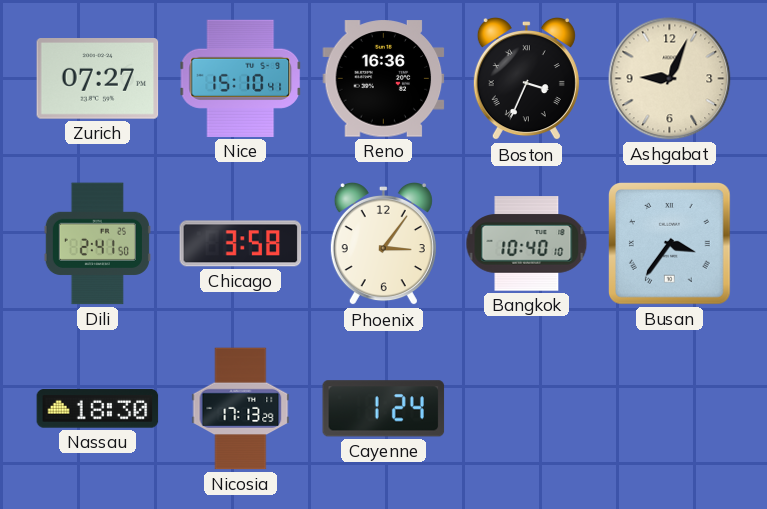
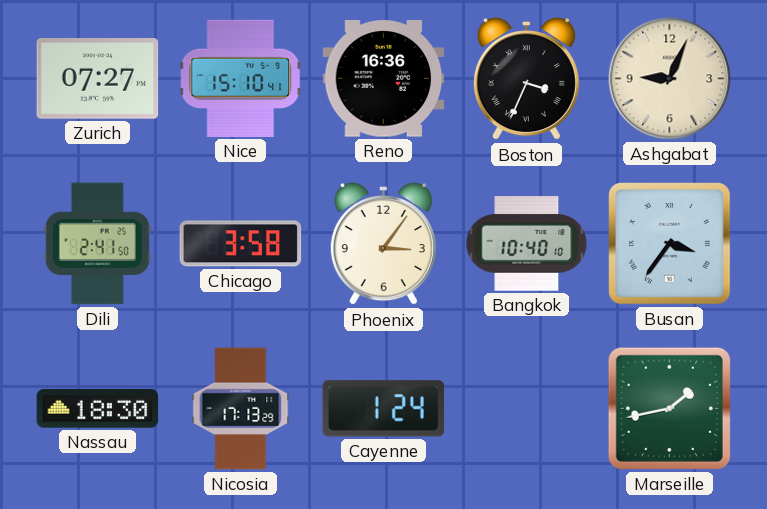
Marseille: none -> 1:43
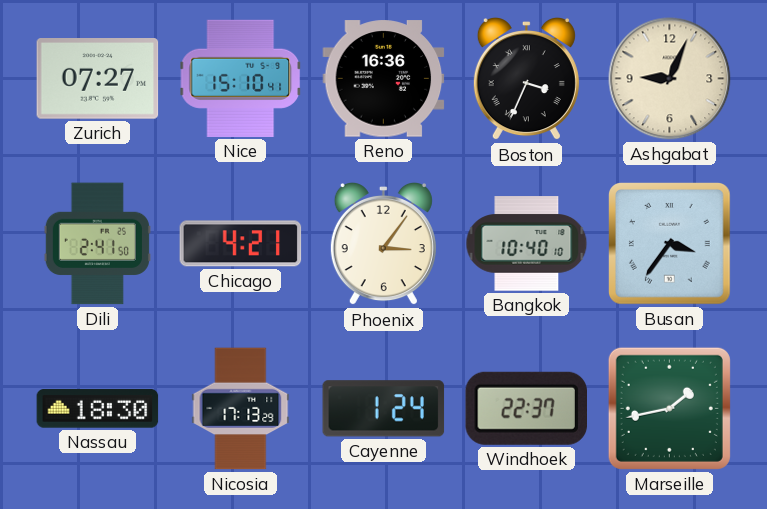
Chicago: 3:58 -> 4:21
Windhoek: none -> 22:37
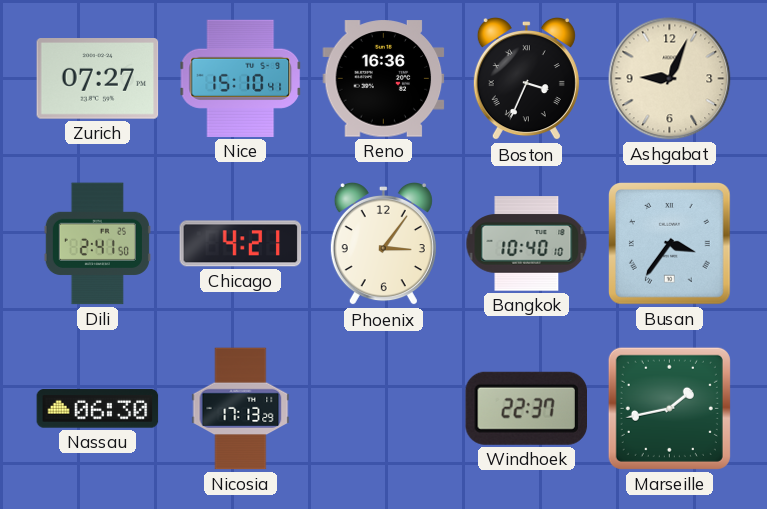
Nassau: 18:30 -> 06:30
Cayenne: 1:24 -> none
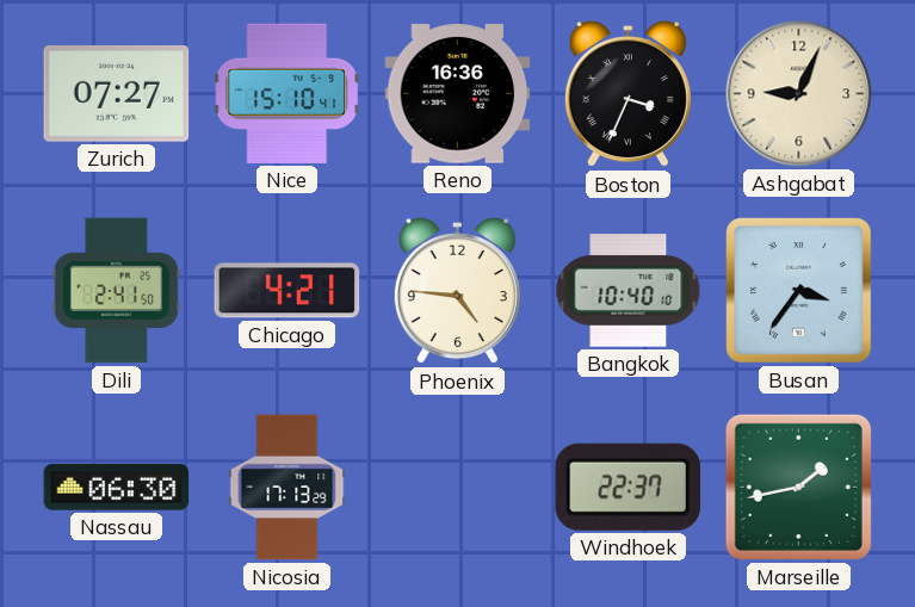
Phoenix: 3:06 -> 4:46
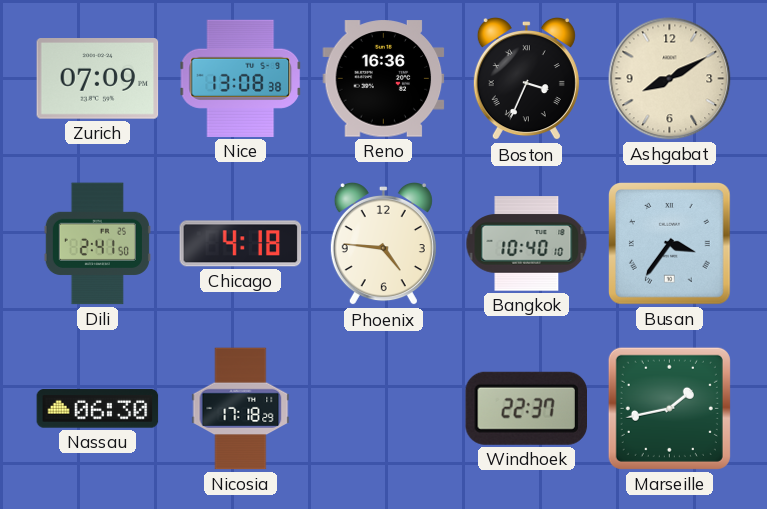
Zurich: 07:27 -> 07:09
Nice: 15:10 -> 13:08
Ashgabat: 9:04 -> 8:10
Chicago: 4:21 -> 4:18
Nicosia: 17:13 -> 17:18
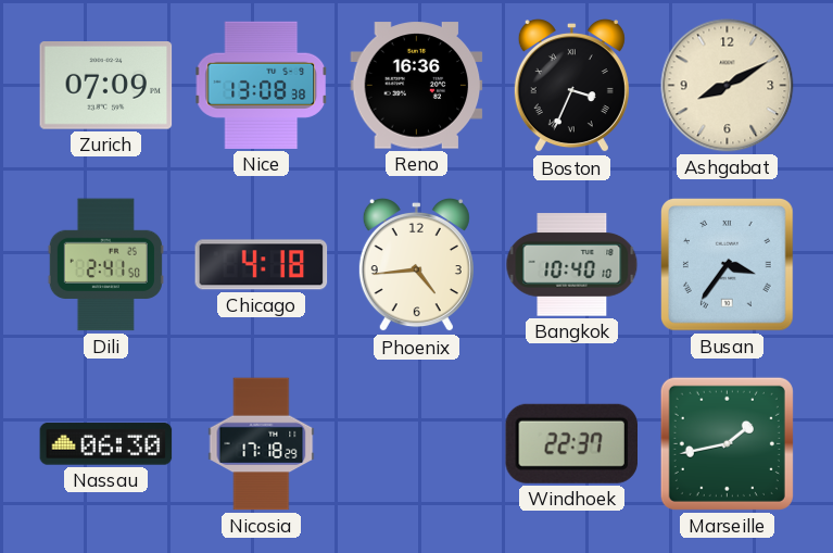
Phoenix: 4:46 -> 4:44
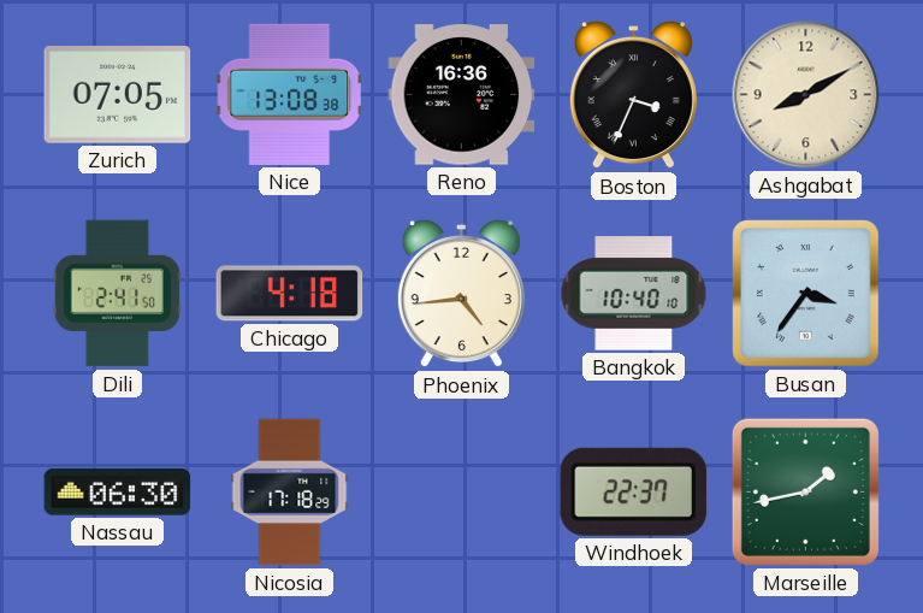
Zurich: 07:09 -> 07:05
